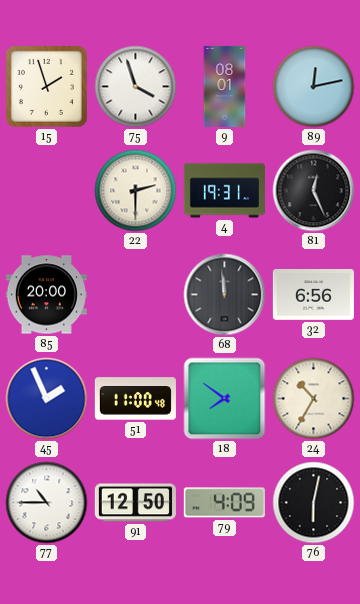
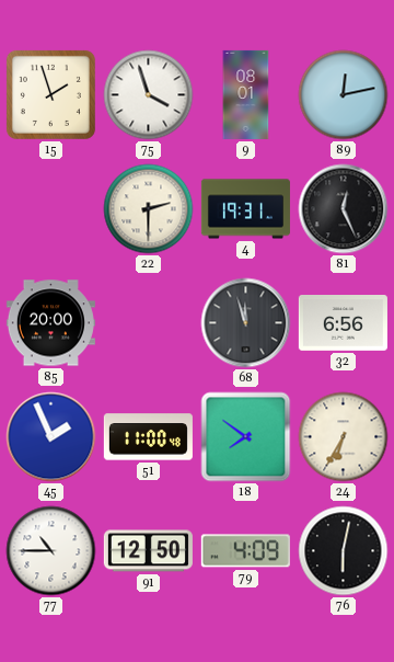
68: 11:59 -> 11:57
24: 10:35 -> 6:35
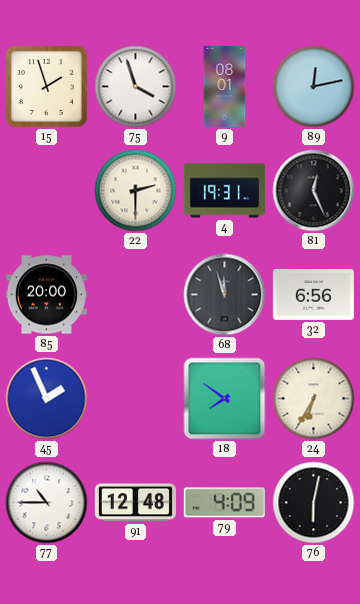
51: 11:00 -> none
91: 12:50 -> 12:48
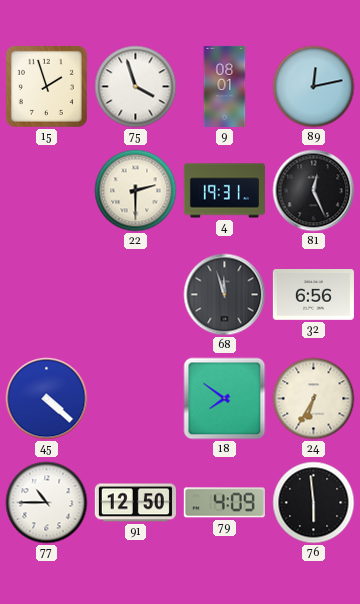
85: 20:00 -> none
45: 1:56 -> 4:22
91: 12:48 -> 12:50
76: 6:02 -> 5:59
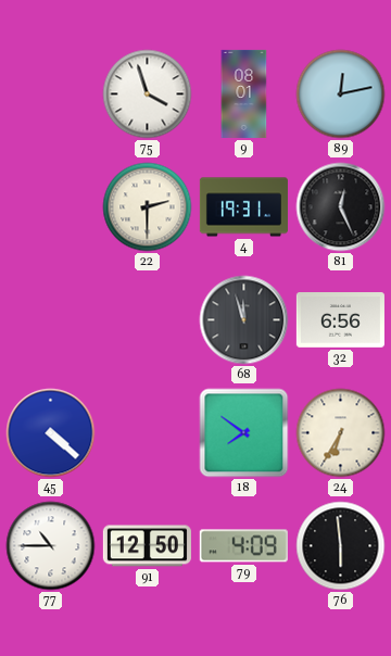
15: 1:57 -> none
